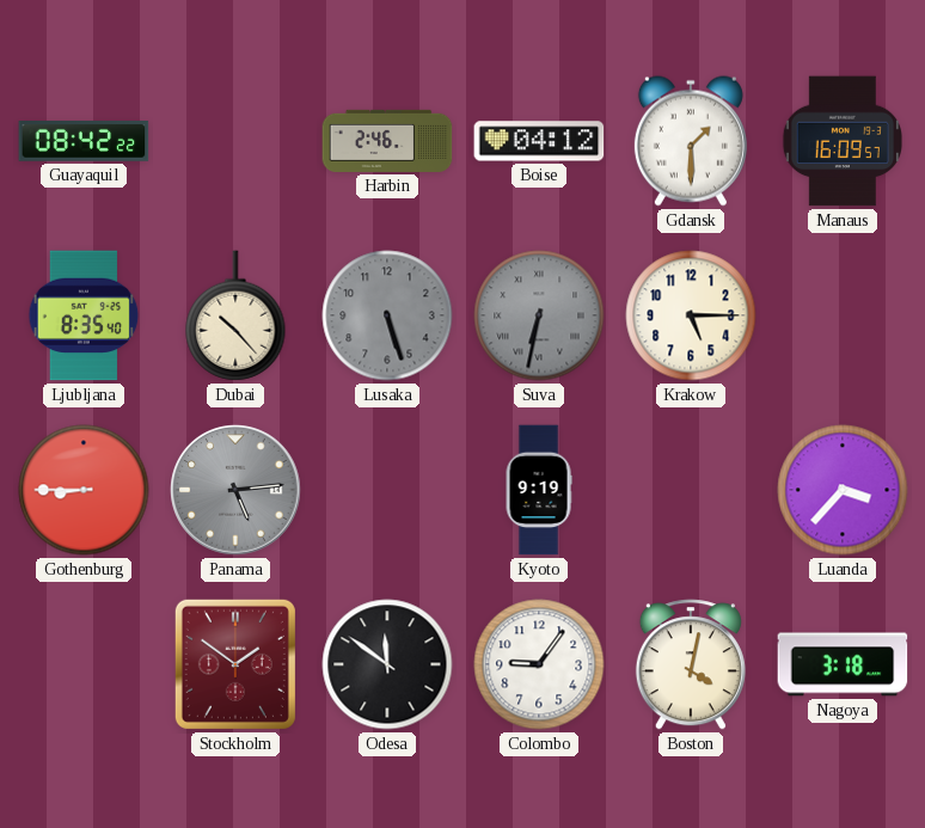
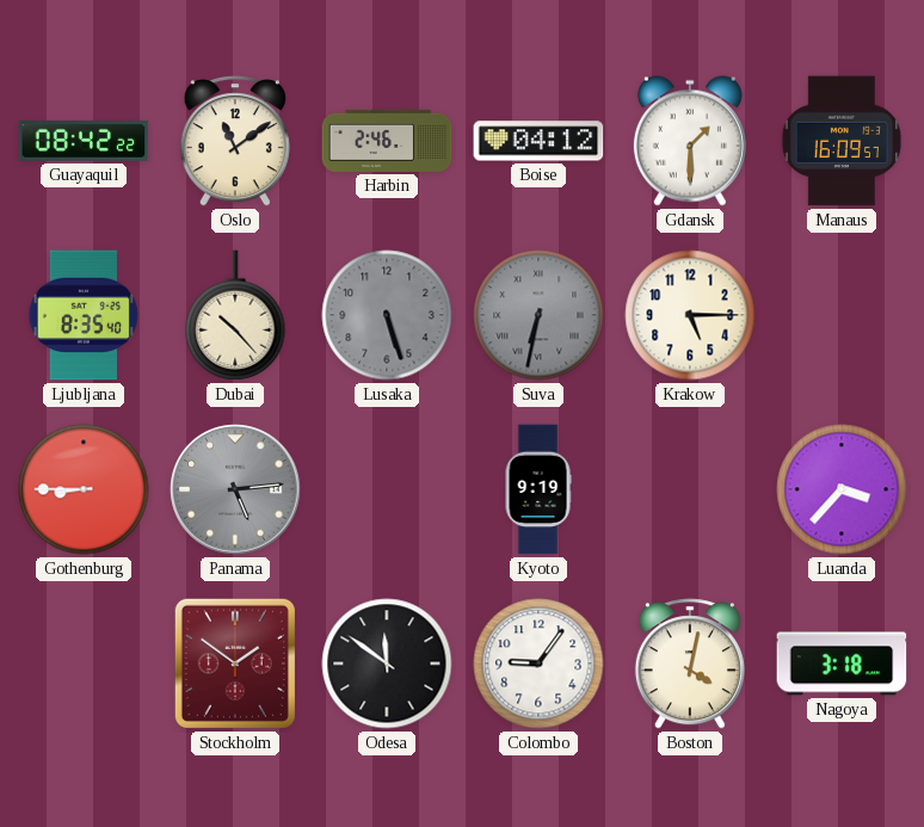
Oslo: none -> 11:09
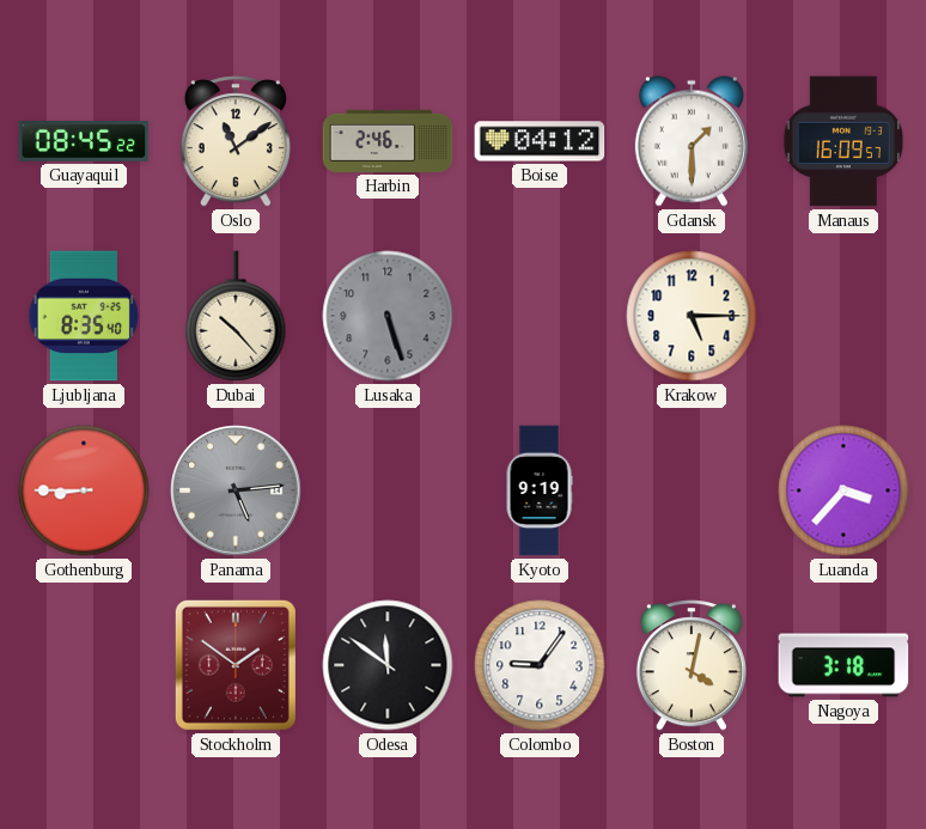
Guayaquil: 08:42 -> 08:45
Suva: 6:32 -> none
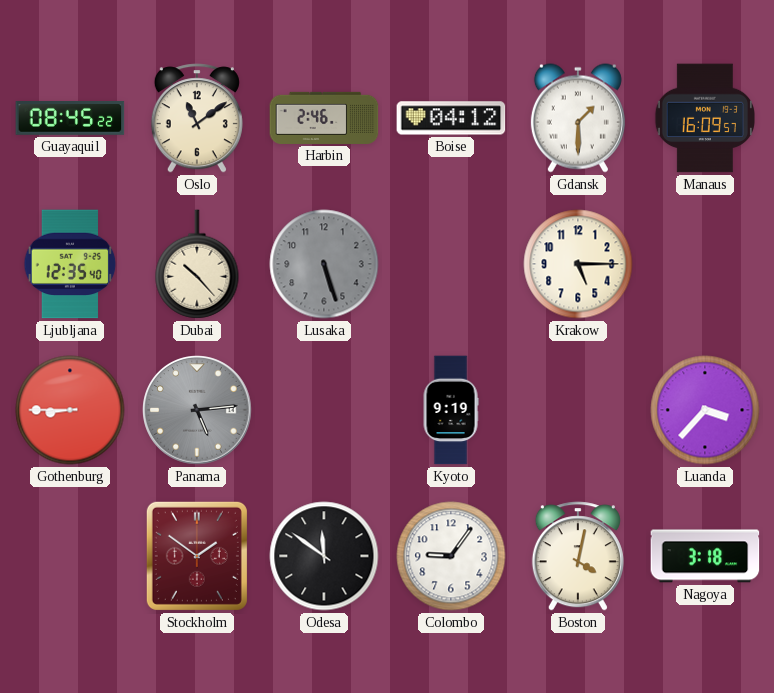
Ljubljana: 8:35 -> 12:35
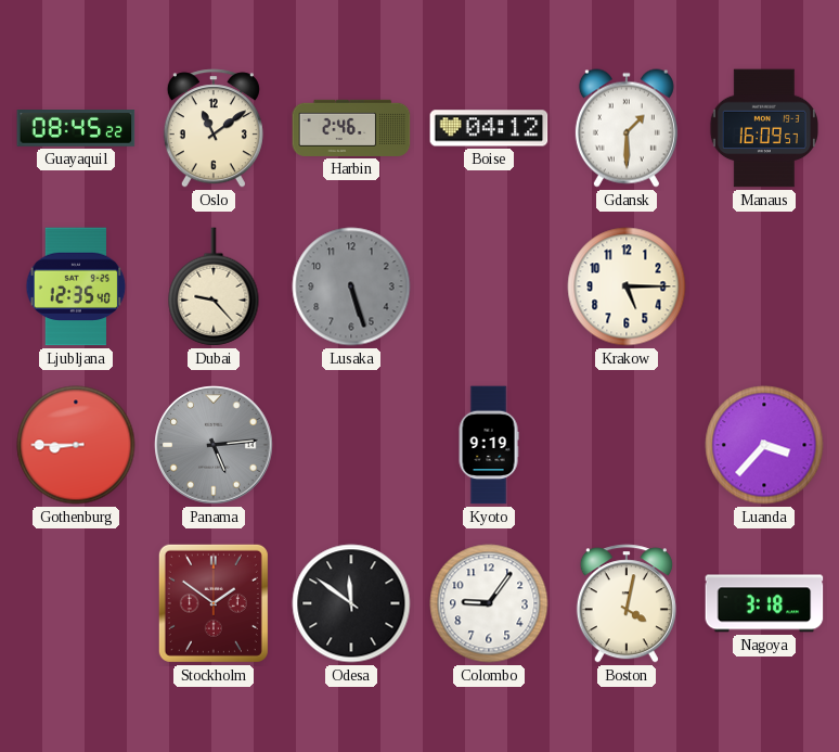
Dubai: 10:23 -> 9:23
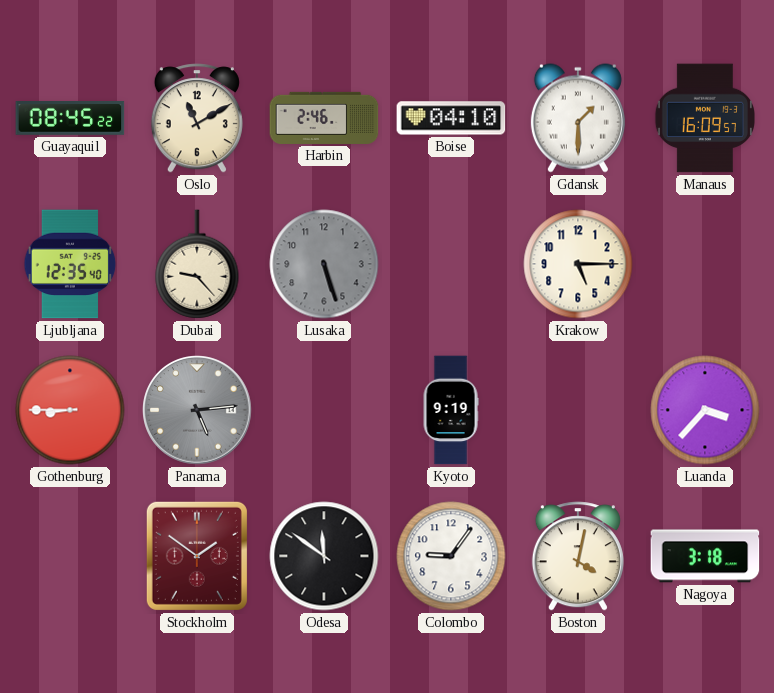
Oslo: 11:09 -> 11:10
Boise: 04:12 -> 04:10
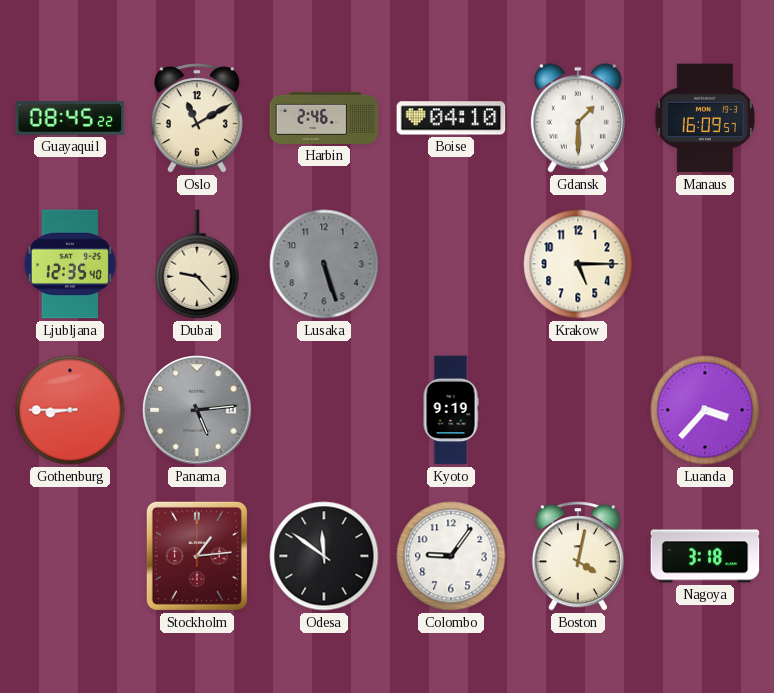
Stockholm: 1:51 -> 1:14
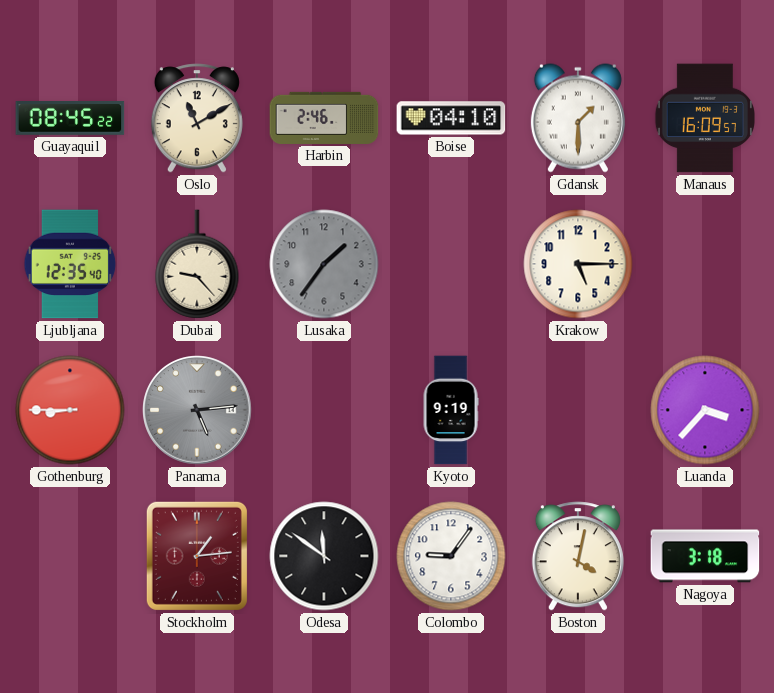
Lusaka: 5:27 -> 1:36
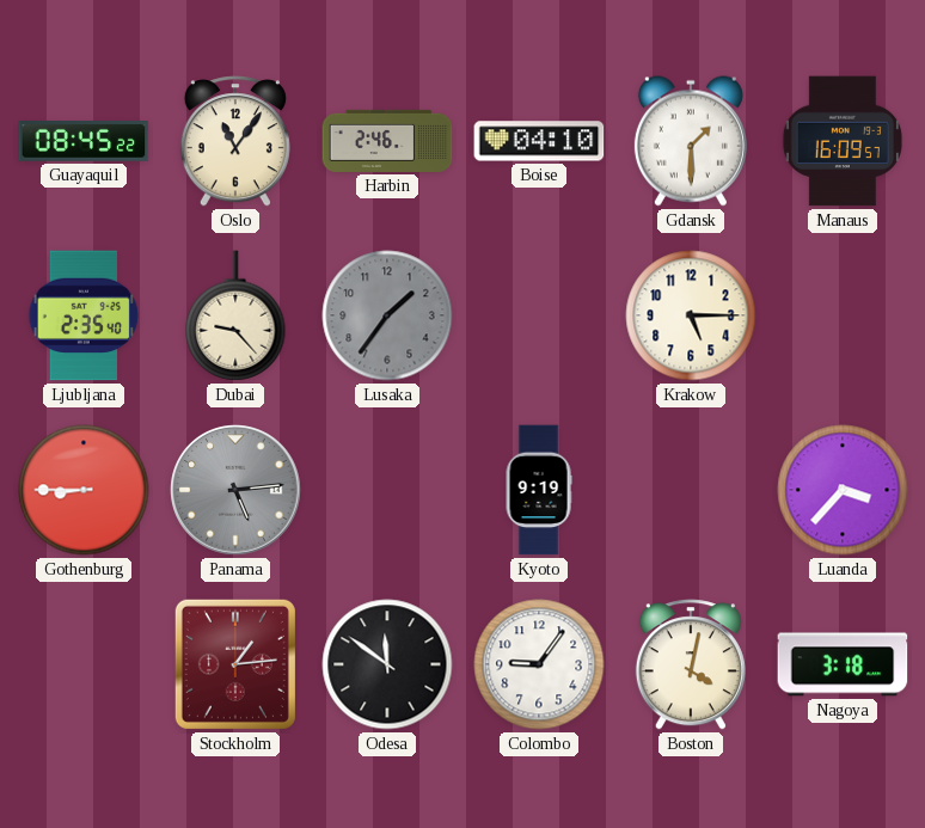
Oslo: 11:10 -> 11:06
Ljubljana: 12:35 -> 2:35
